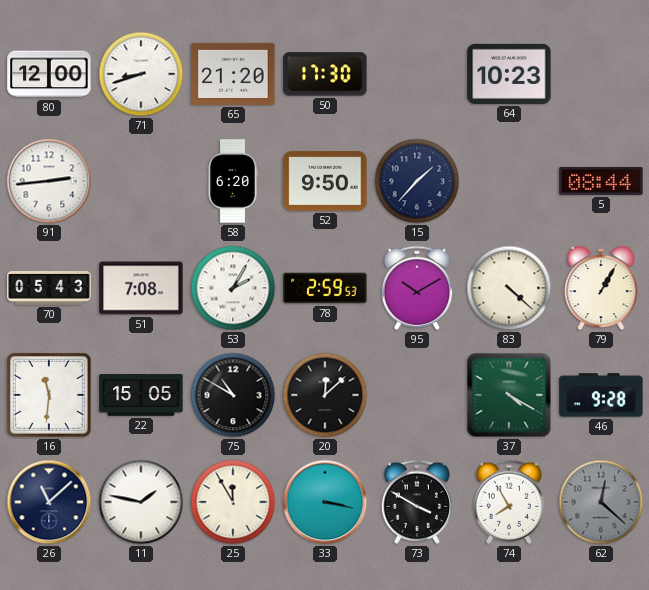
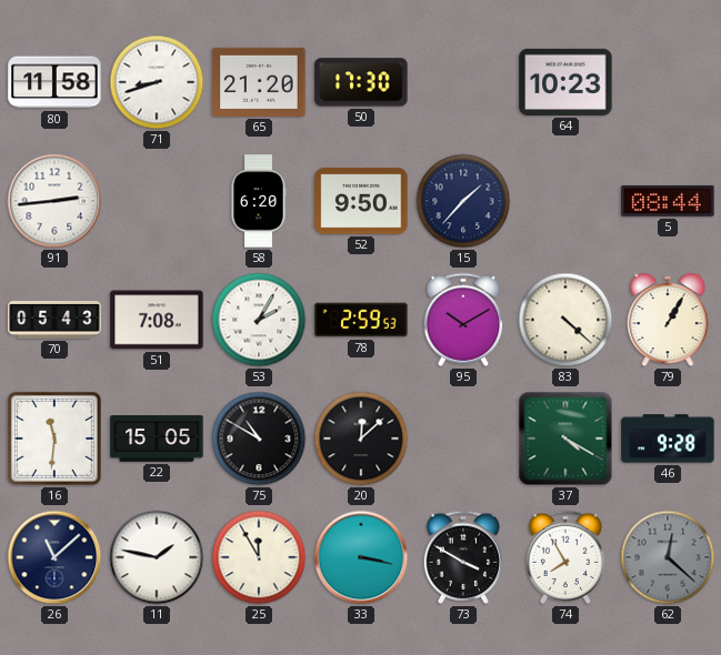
80: 12:00 -> 11:58
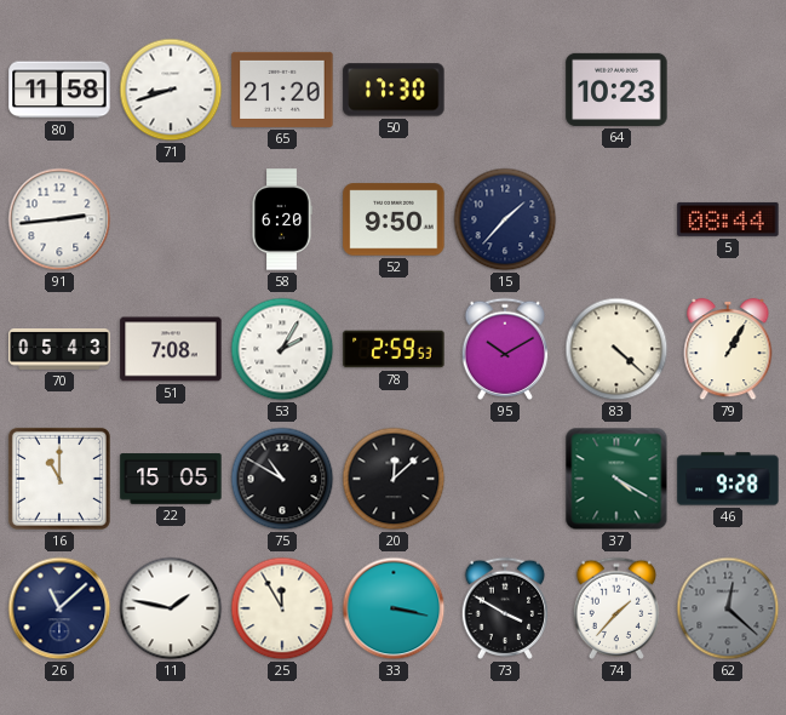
16: 11:31 -> 11:00
74: 7:55 -> 1:37
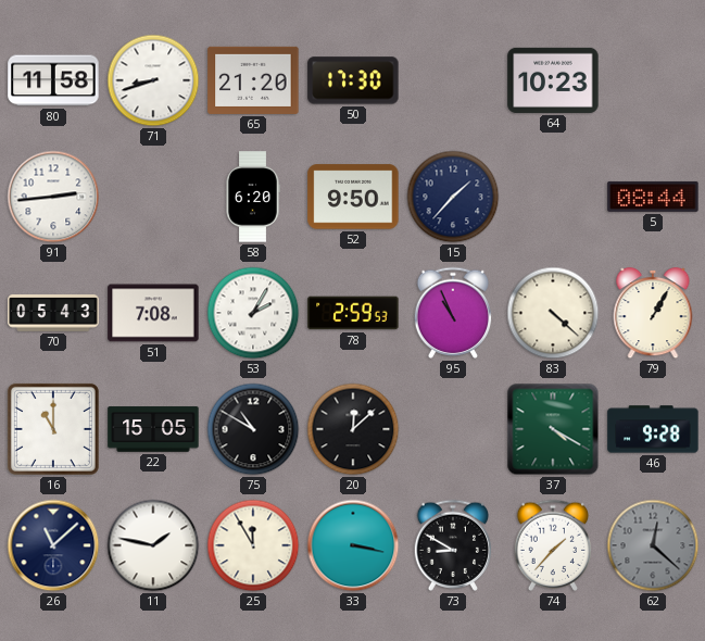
95: 10:10 -> 10:56
73: 3:50 -> 8:50
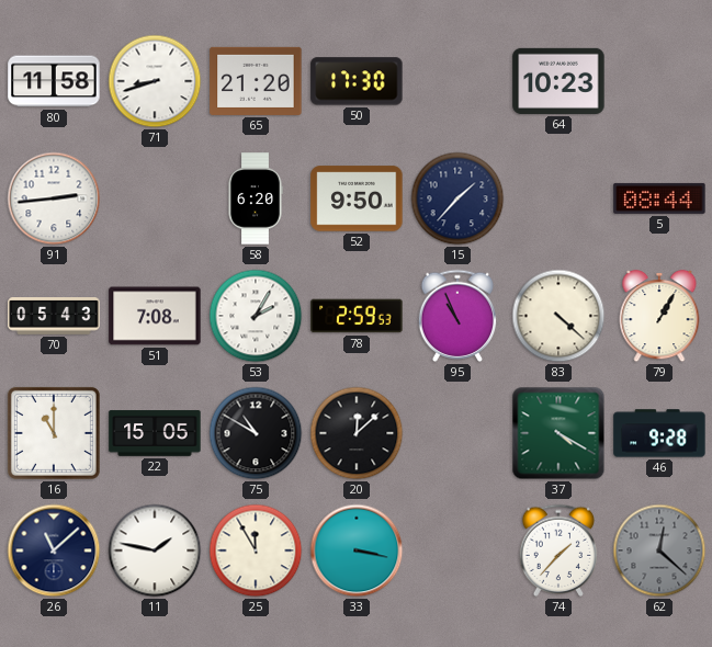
73: 8:50 -> none
